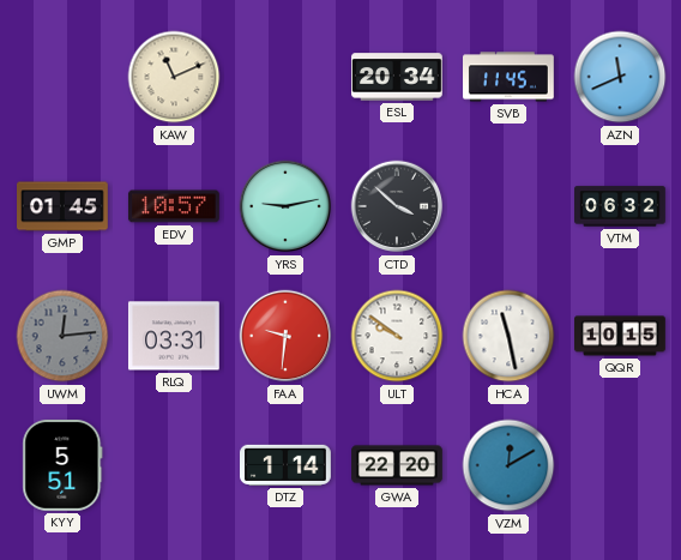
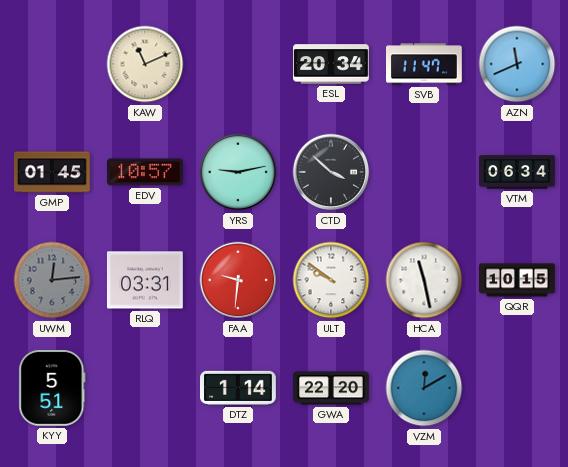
SVB: 11:45 -> 11:47
VTM: 06:32 -> 06:34
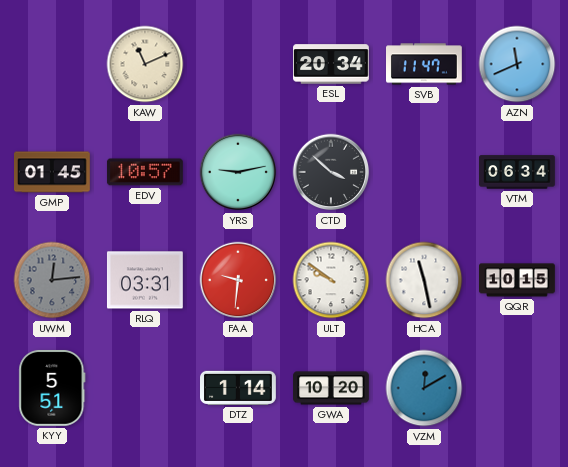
GWA: 22:20 -> 10:20
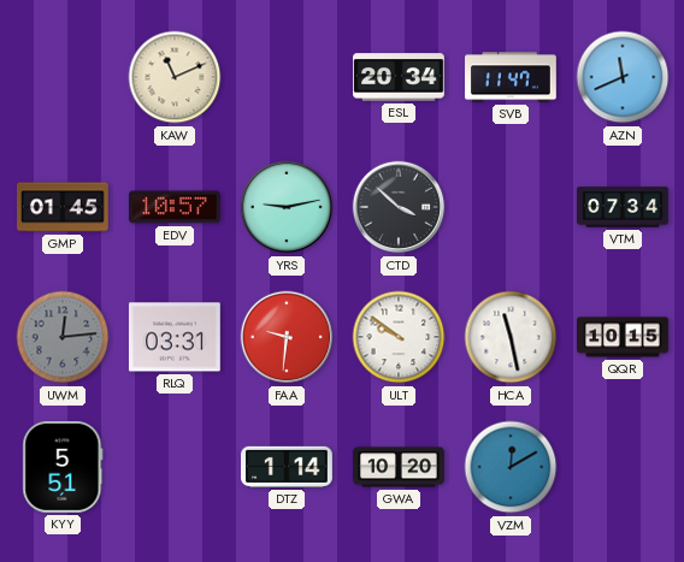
VTM: 06:34 -> 07:34
